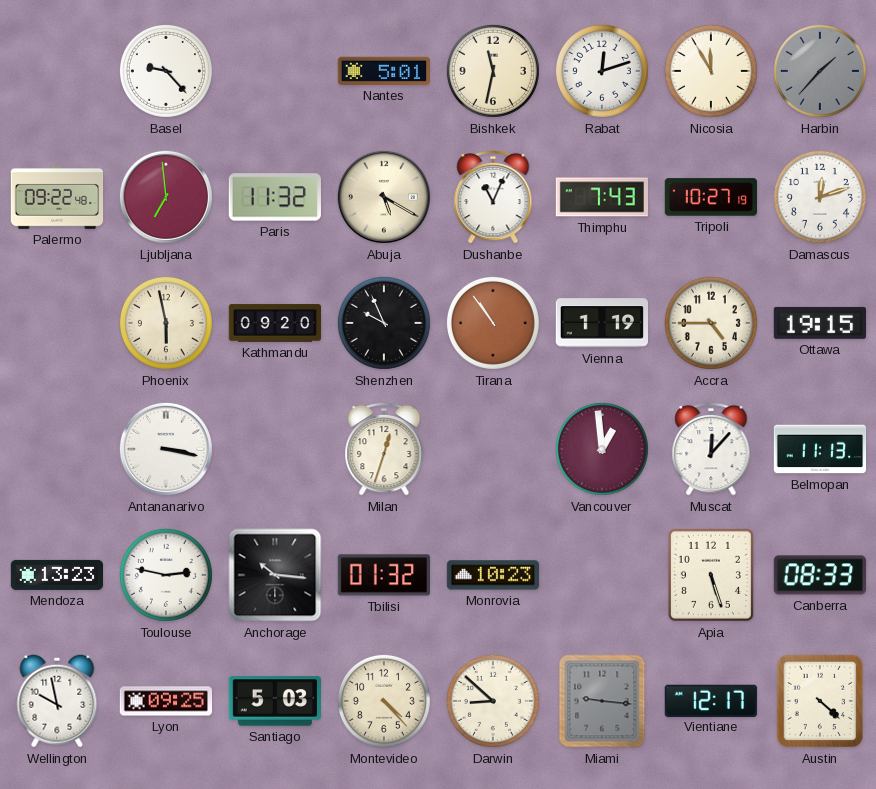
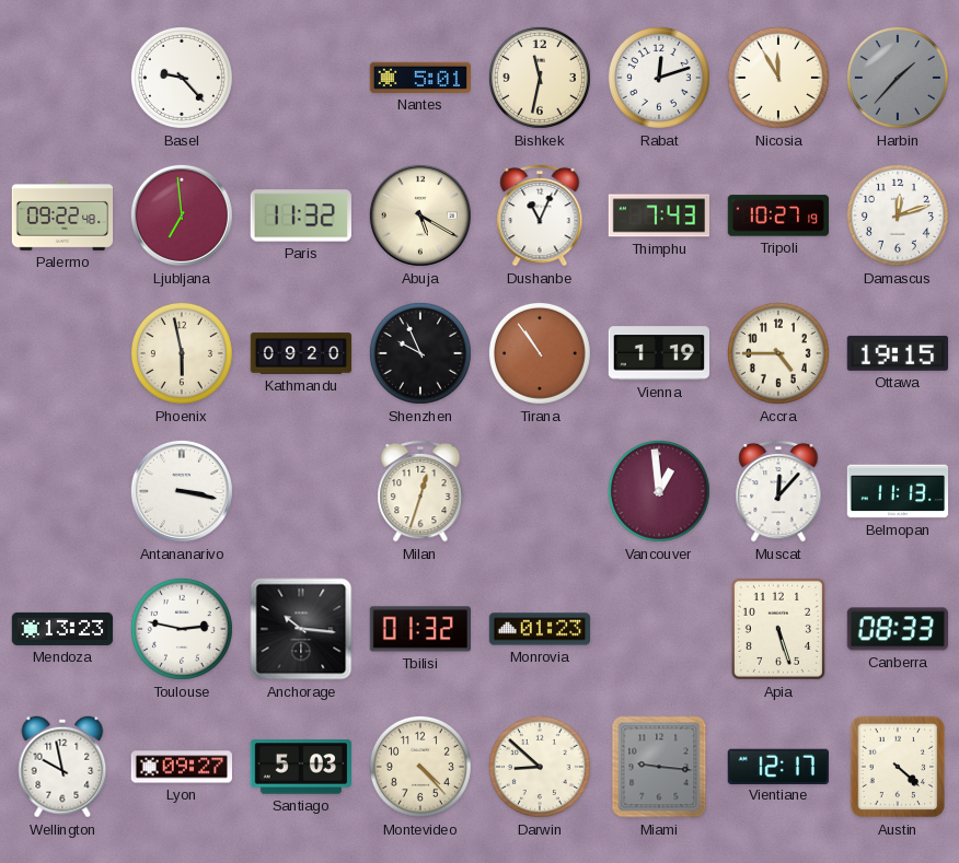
Monrovia: 10:23 -> 01:23
Lyon: 09:25 -> 09:27
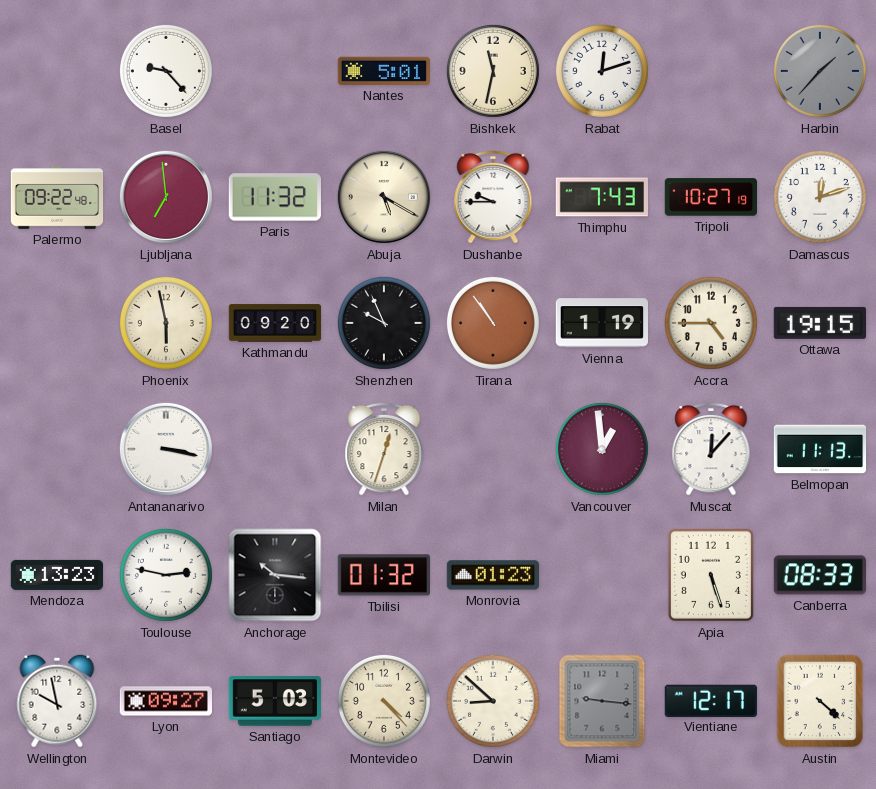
Nicosia: 11:55 -> none
Dushanbe: 11:04 -> 9:45
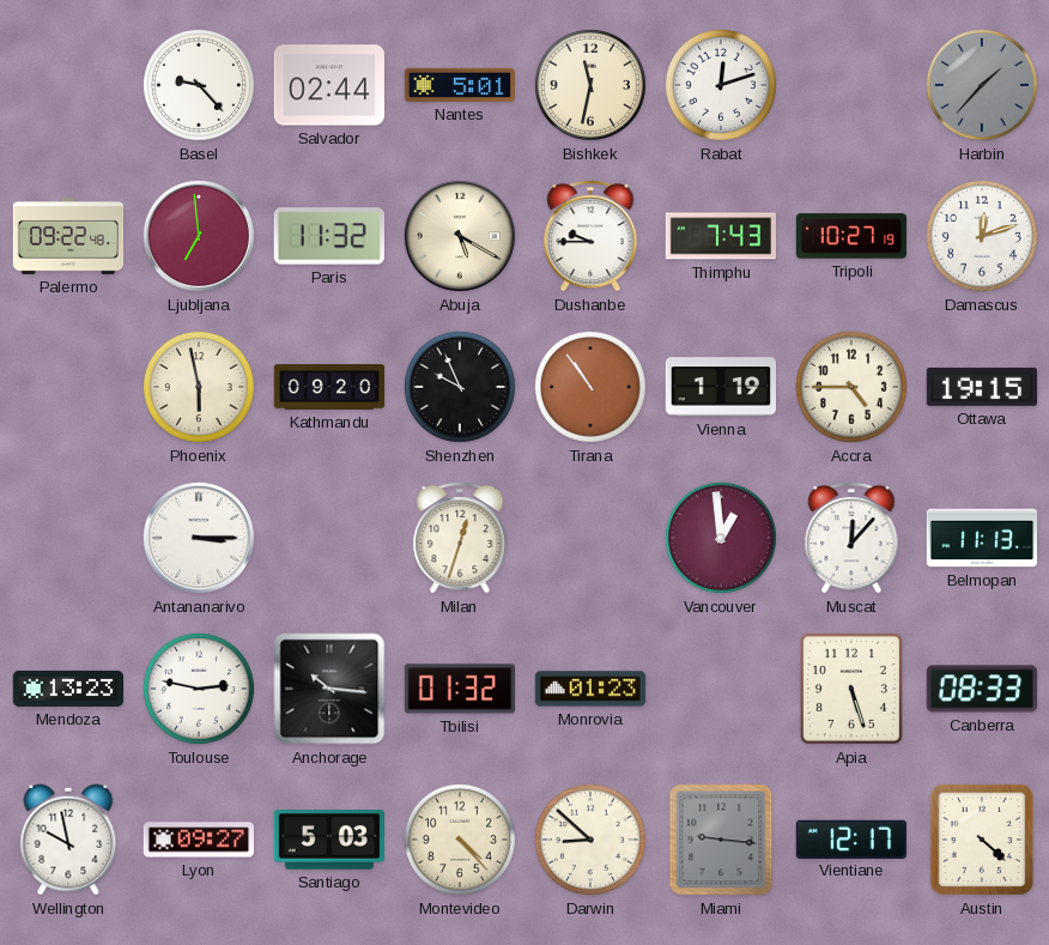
Salvador: none -> 02:44
Antananarivo: 3:17 -> 3:15
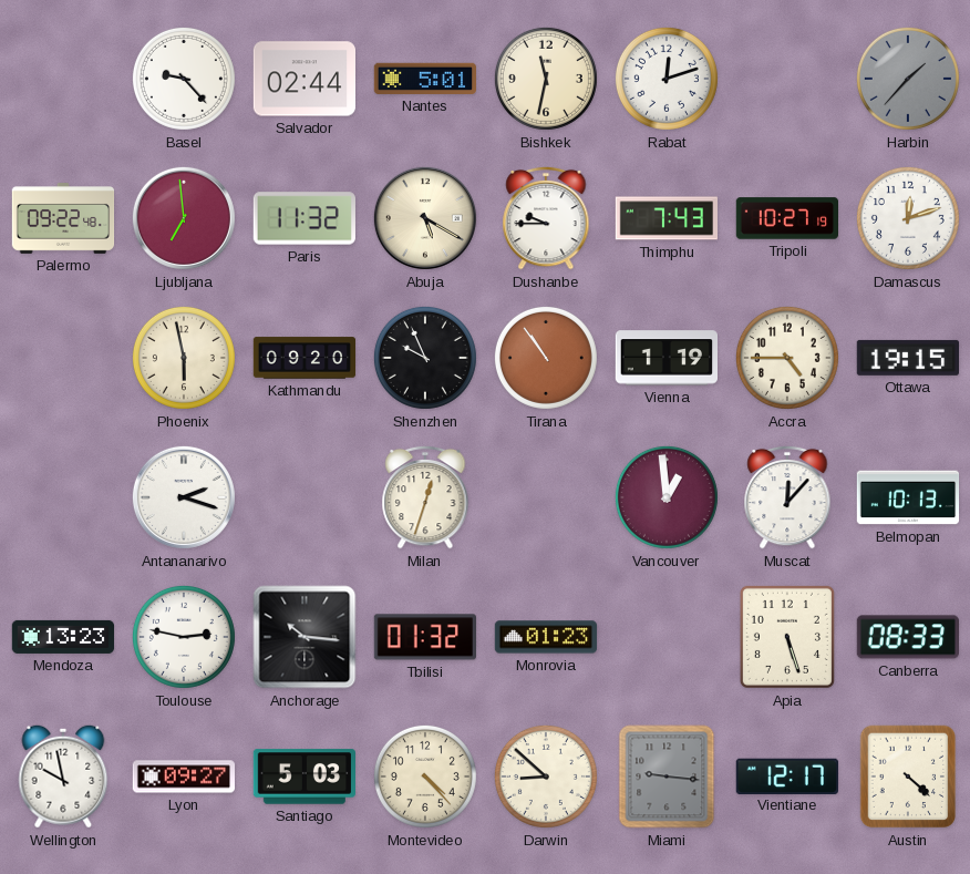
Antananarivo: 3:15 -> 2:18
Belmopan: 11:13 -> 10:13
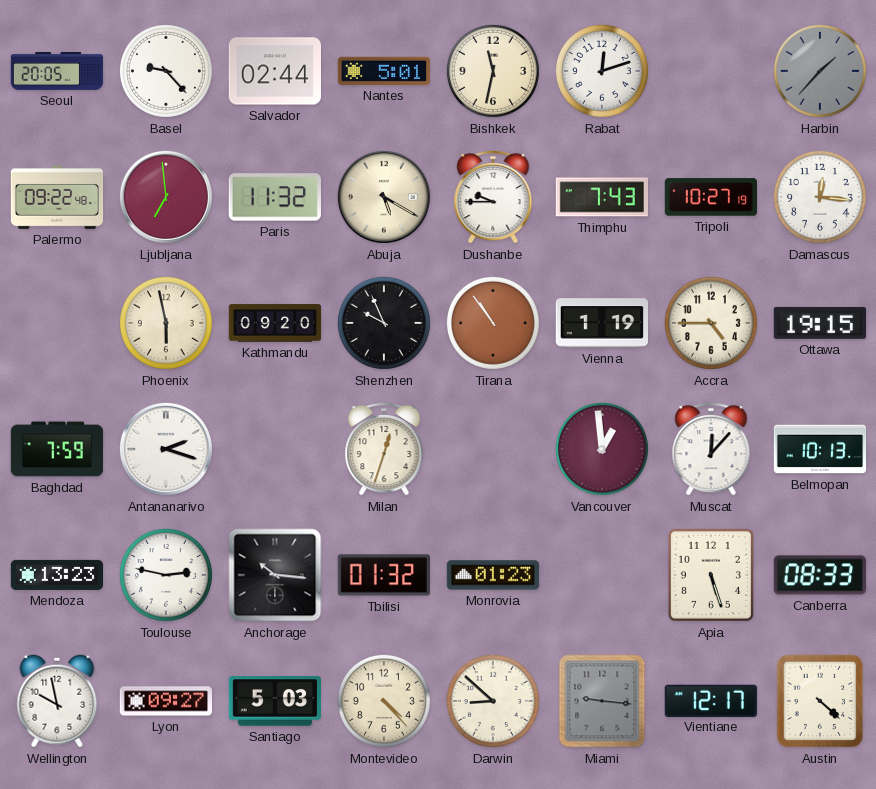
Seoul: none -> 20:05
Damascus: 12:12 -> 12:16
Baghdad: none -> 7:59
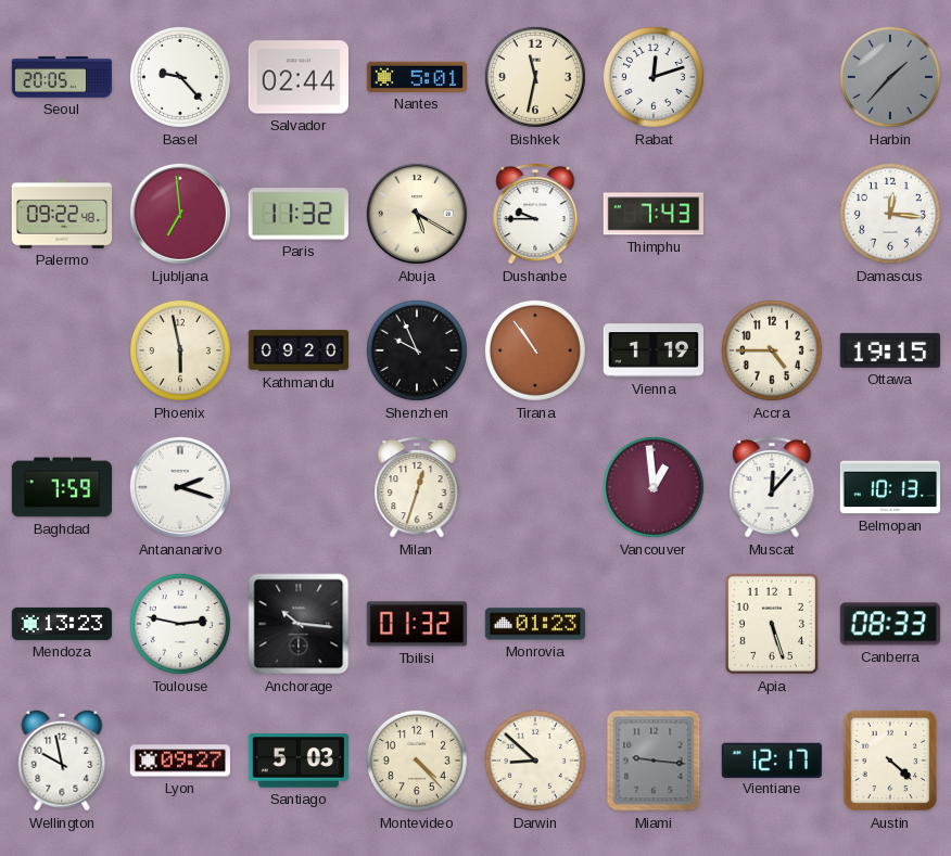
Tripoli: 10:27 -> none
